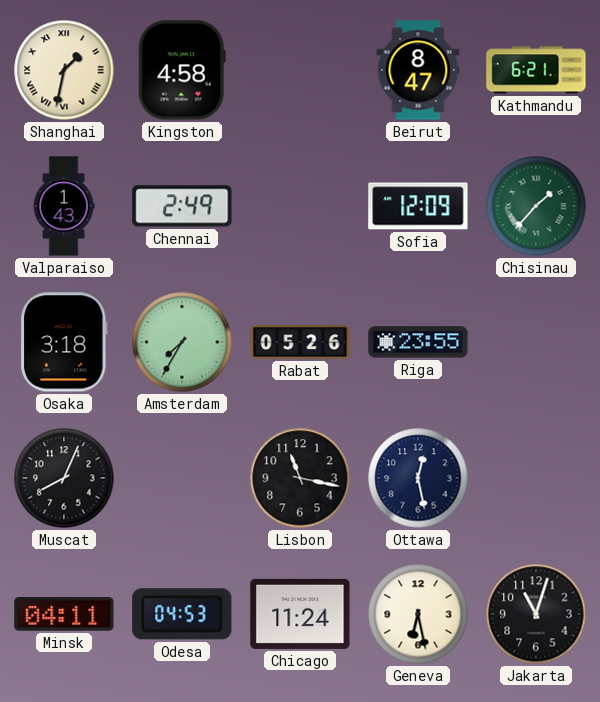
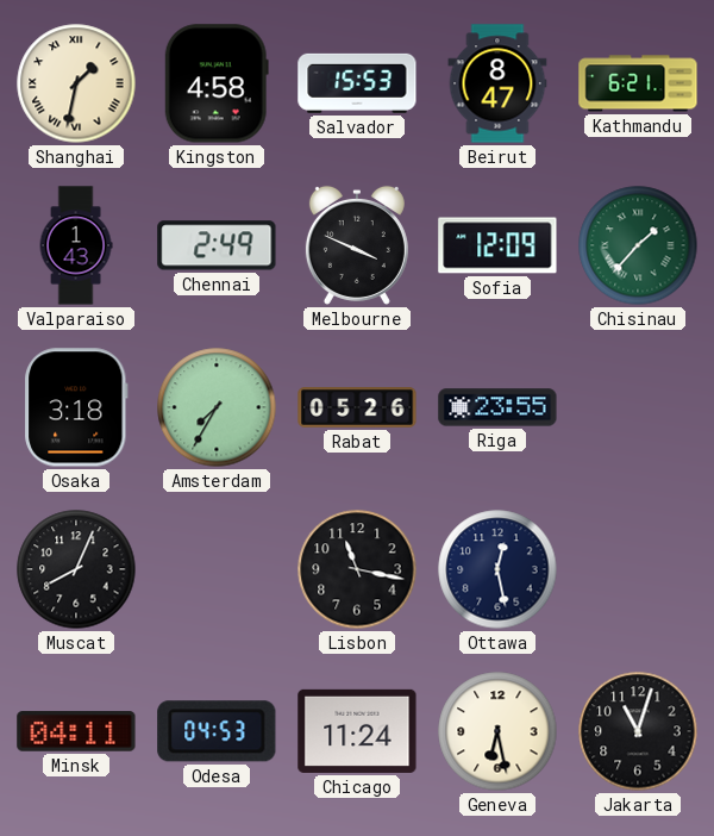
Salvador: none -> 15:53
Melbourne: none -> 3:49
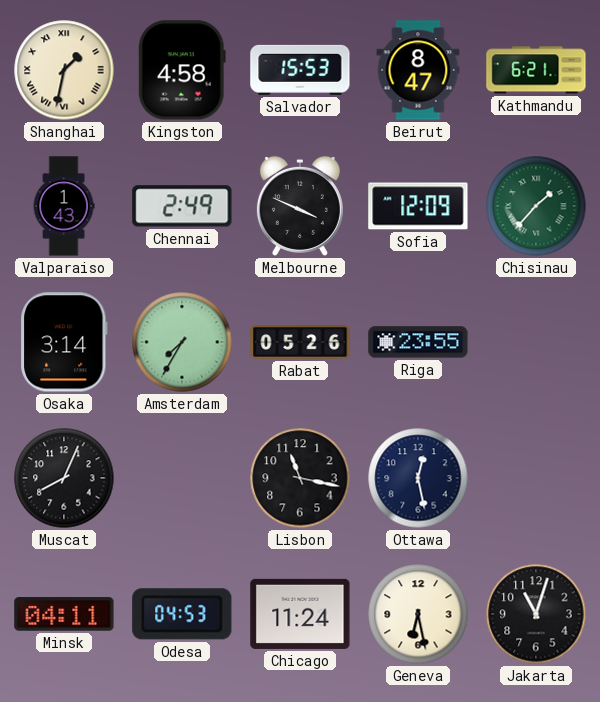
Osaka: 3:18 -> 3:14
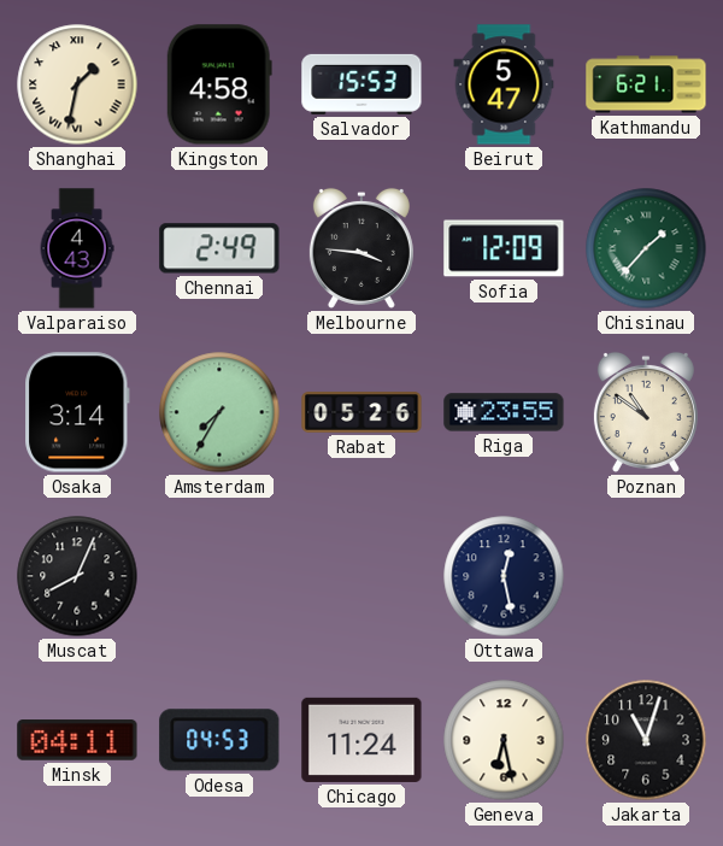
Beirut: 8:47 -> 5:47
Valparaiso: 1:43 -> 4:43
Melbourne: 3:49 -> 3:46
Poznan: none -> 10:51
Lisbon: 11:17 -> none
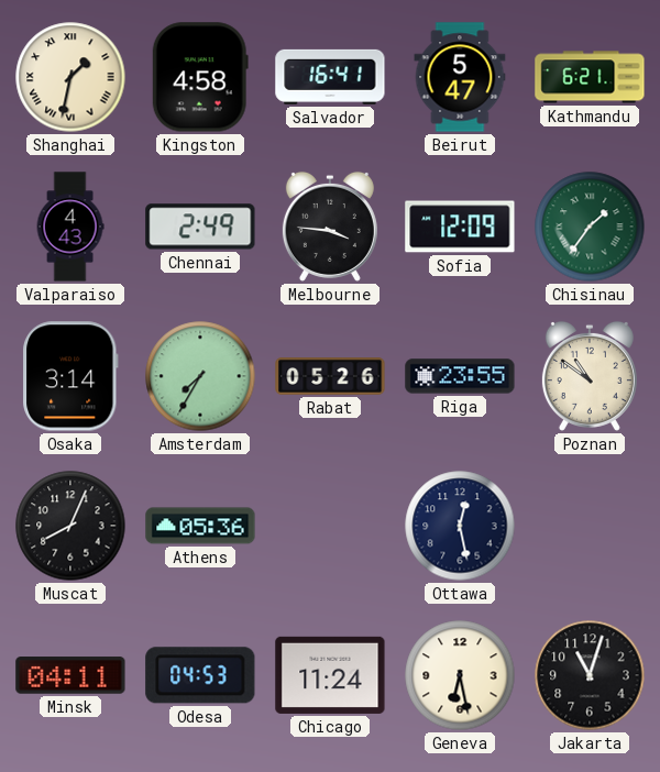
Salvador: 15:53 -> 16:41
Chisinau: 1:37 -> 1:36
Athens: none -> 05:36
